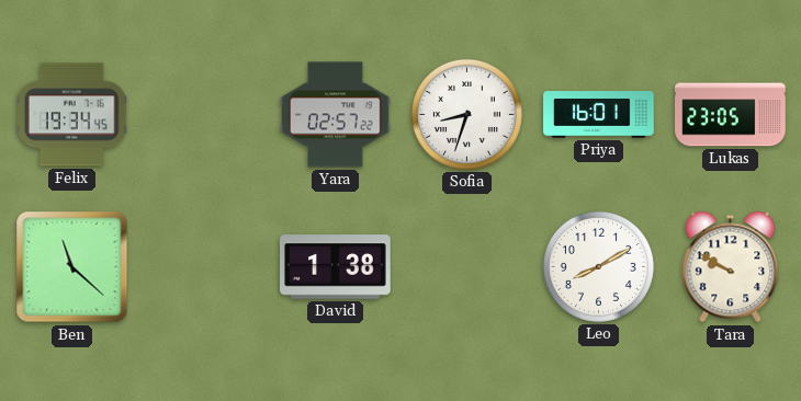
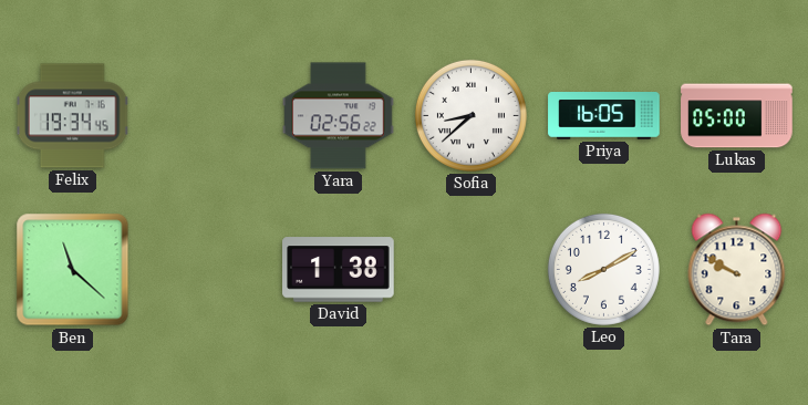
Yara: 02:57 -> 02:56
Sofia: 8:33 -> 8:38
Priya: 16:01 -> 16:05
Lukas: 23:05 -> 05:00
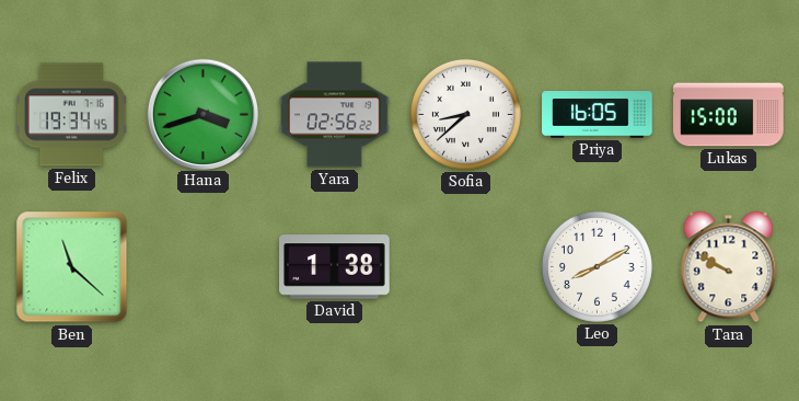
Hana: none -> 3:42
Lukas: 05:00 -> 15:00
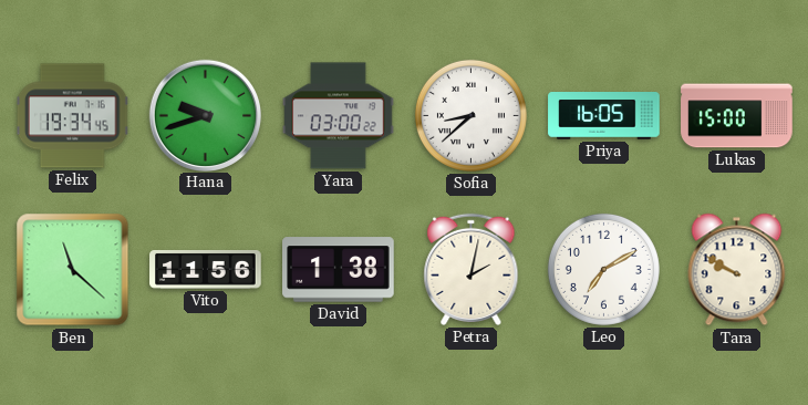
Hana: 3:42 -> 9:42
Yara: 02:56 -> 03:00
Vito: none -> 11:56
Petra: none -> 2:02
Leo: 8:10 -> 7:10
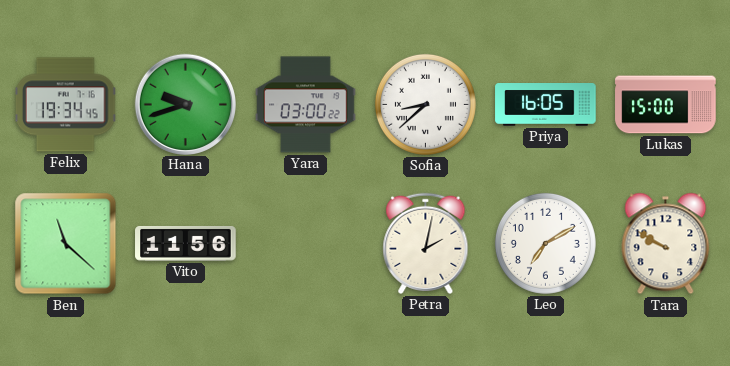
David: 1:38 -> none
